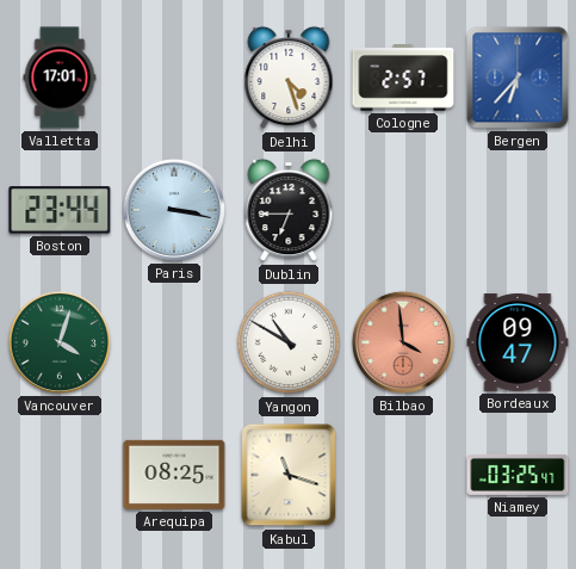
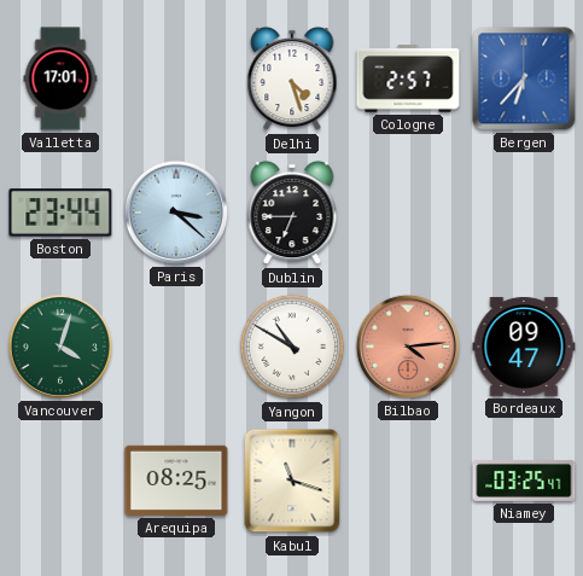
Paris: 3:17 -> 3:22
Bilbao: 3:59 -> 4:14
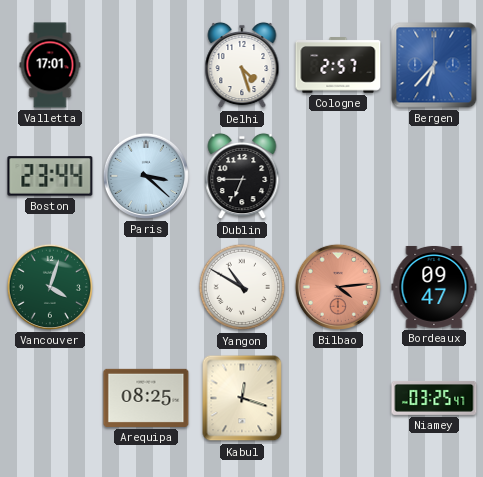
Kabul: 11:18 -> 12:18
